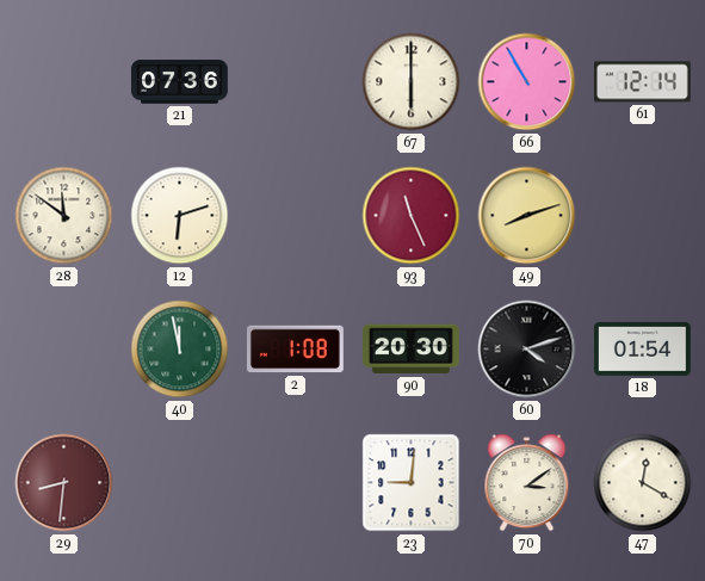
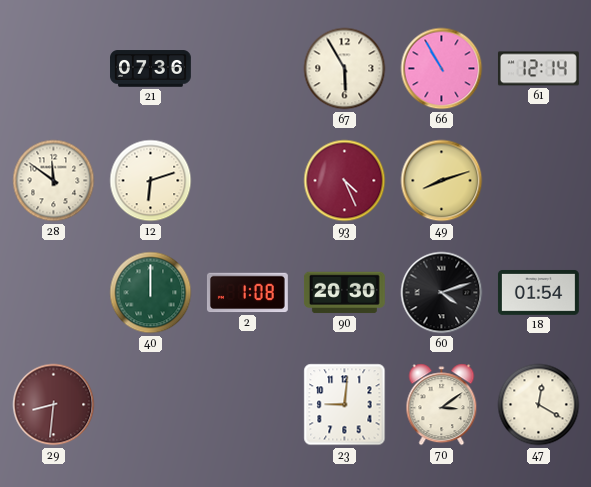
67: 6:00 -> 5:55
93: 11:26 -> 4:26
40: 11:58 -> 12:00
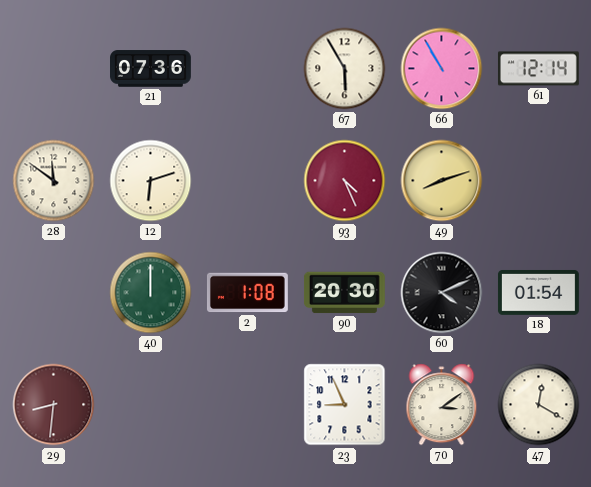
60: 4:12 -> 4:11
23: 9:01 -> 8:56
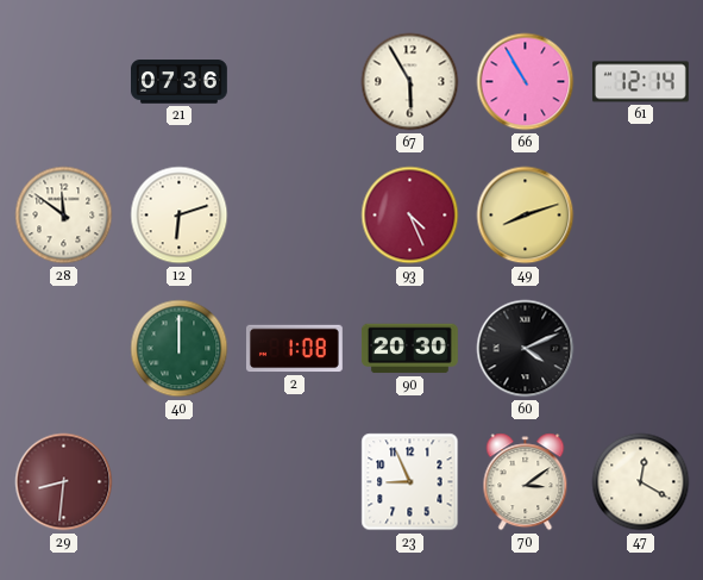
18: 01:54 -> none
